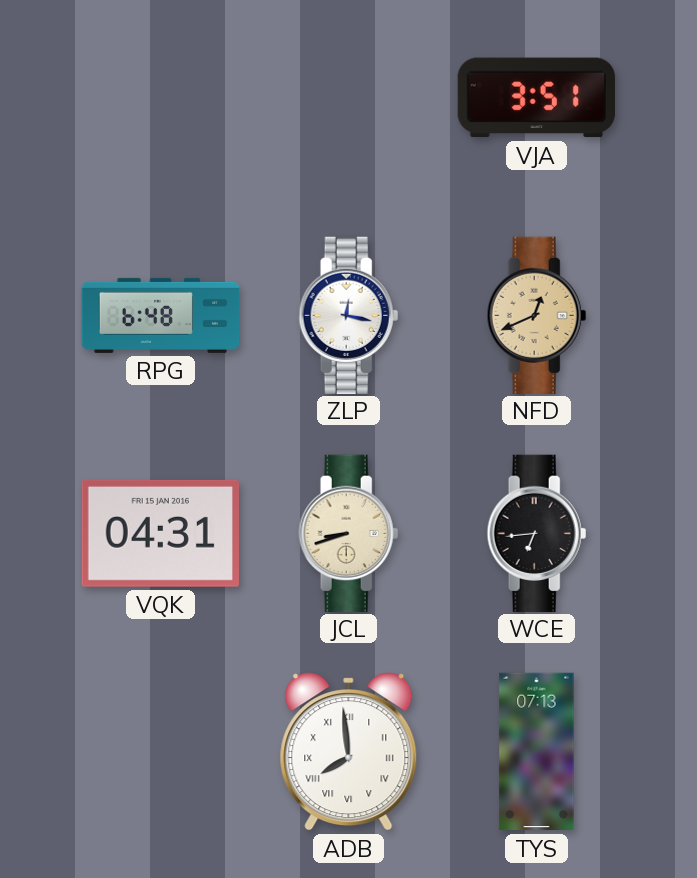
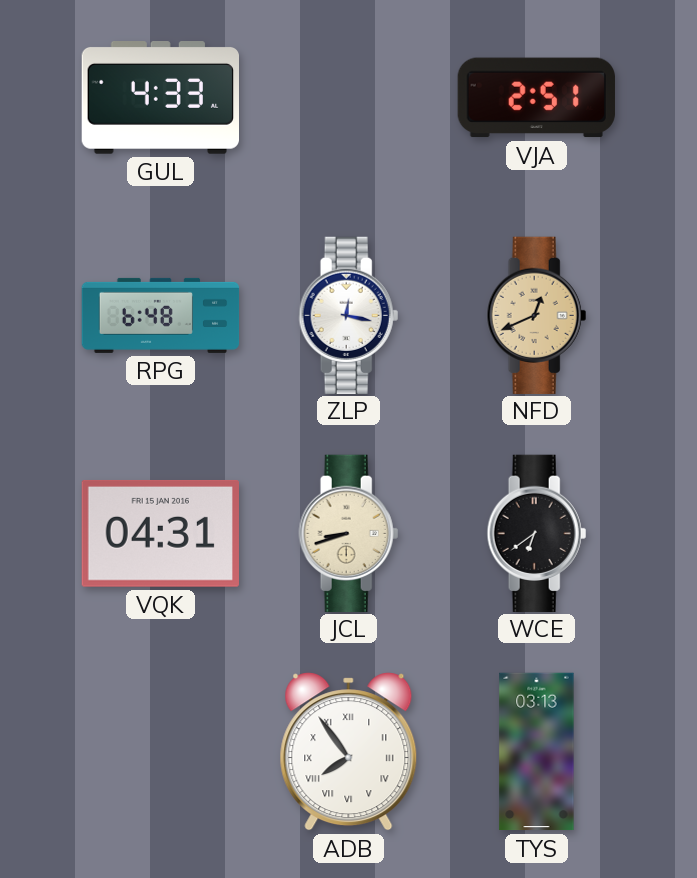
GUL: none -> 4:33
VJA: 3:51 -> 2:51
WCE: 6:44 -> 6:39
ADB: 7:59 -> 7:54
TYS: 07:13 -> 03:13
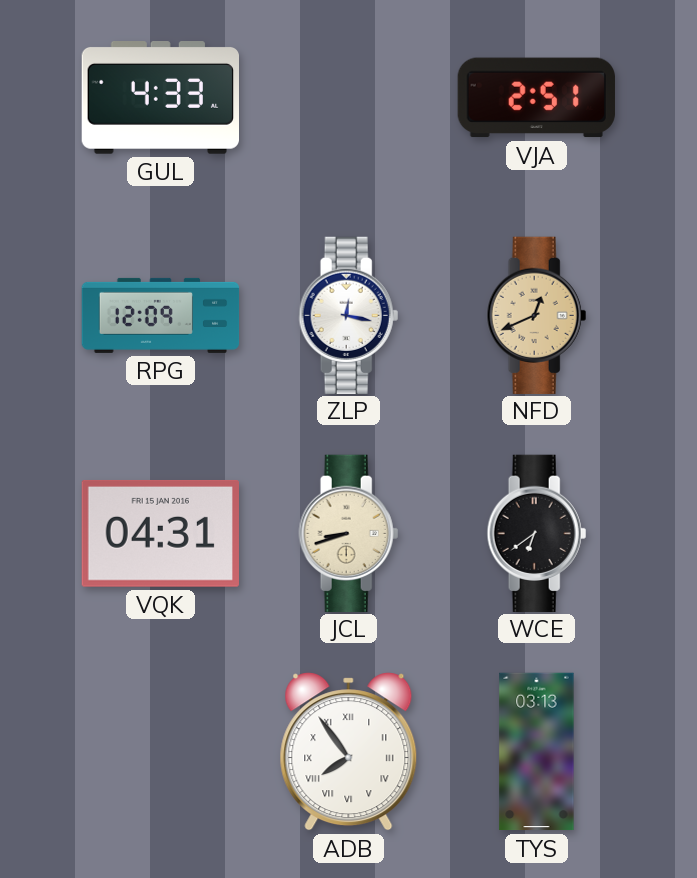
RPG: 6:48 -> 12:09
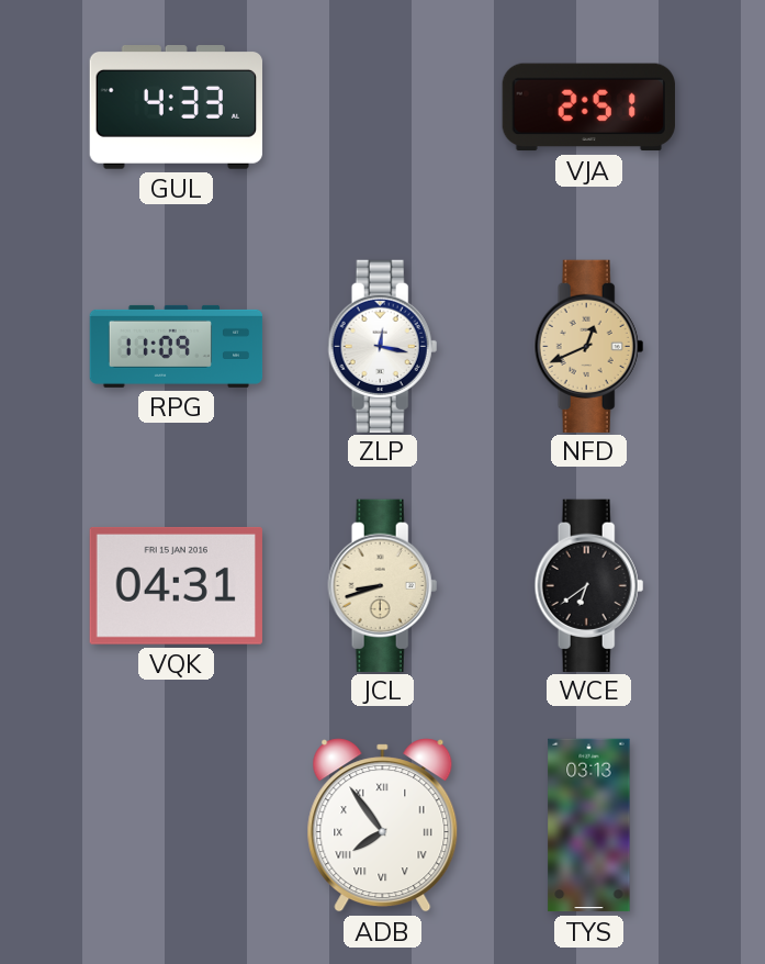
RPG: 12:09 -> 11:09
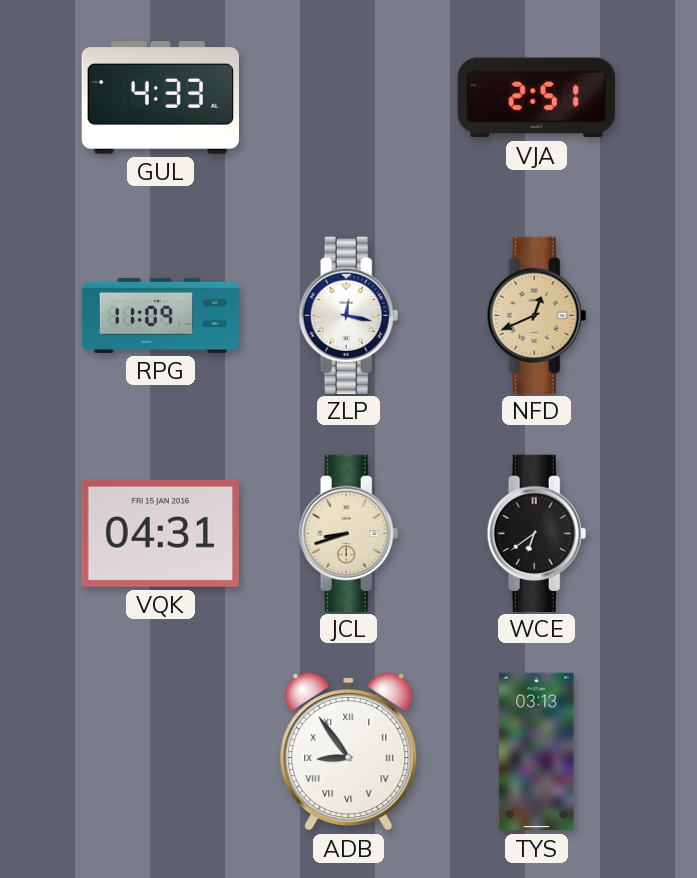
ADB: 7:54 -> 8:54
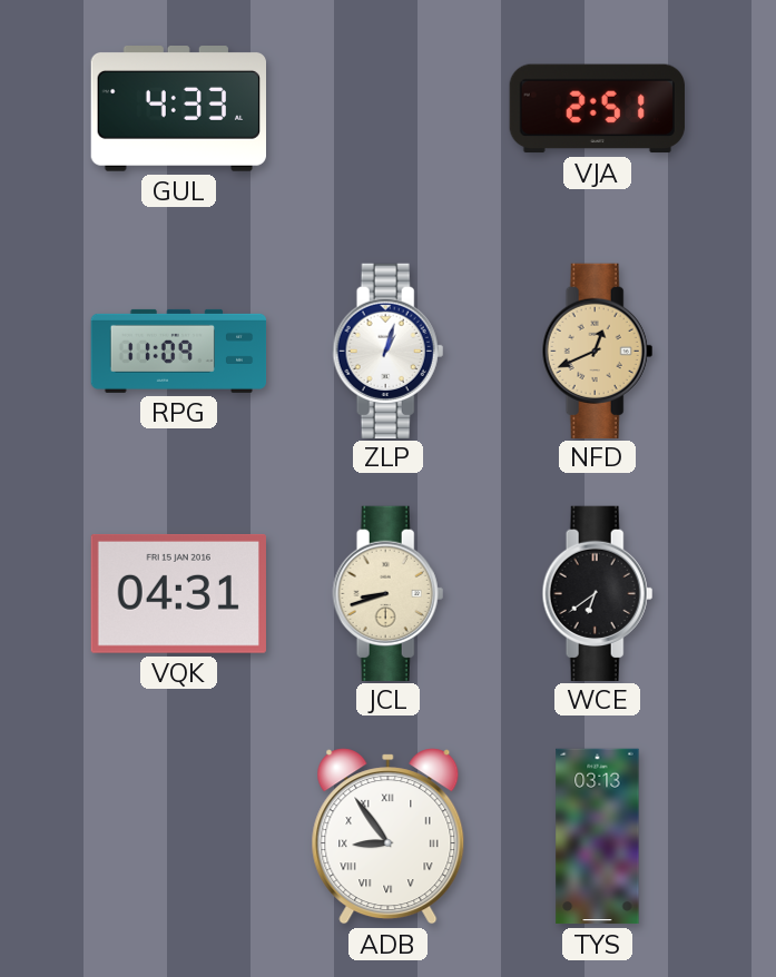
ZLP: 12:17 -> 1:03
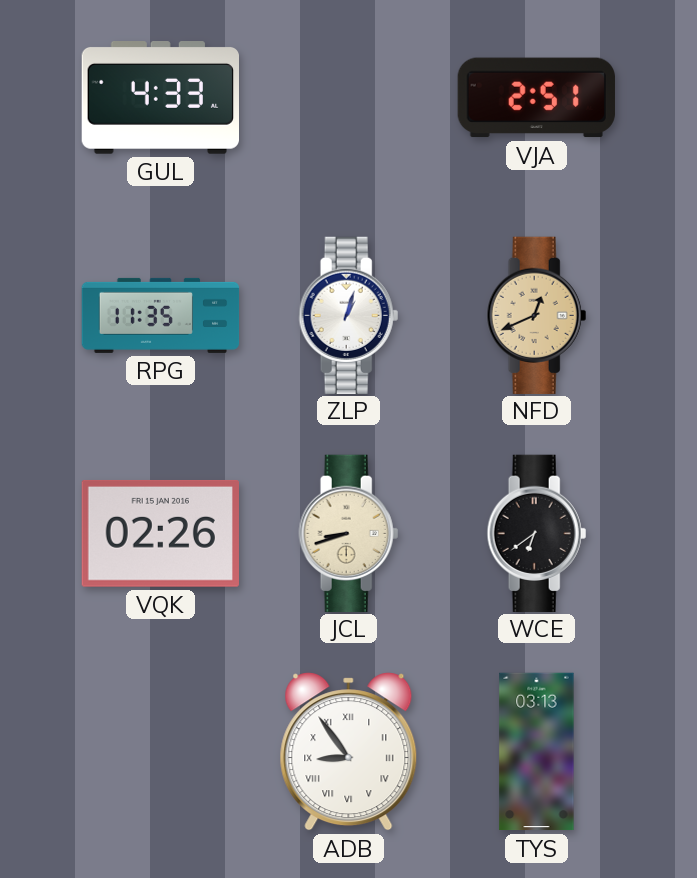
RPG: 11:09 -> 11:35
VQK: 04:31 -> 02:26
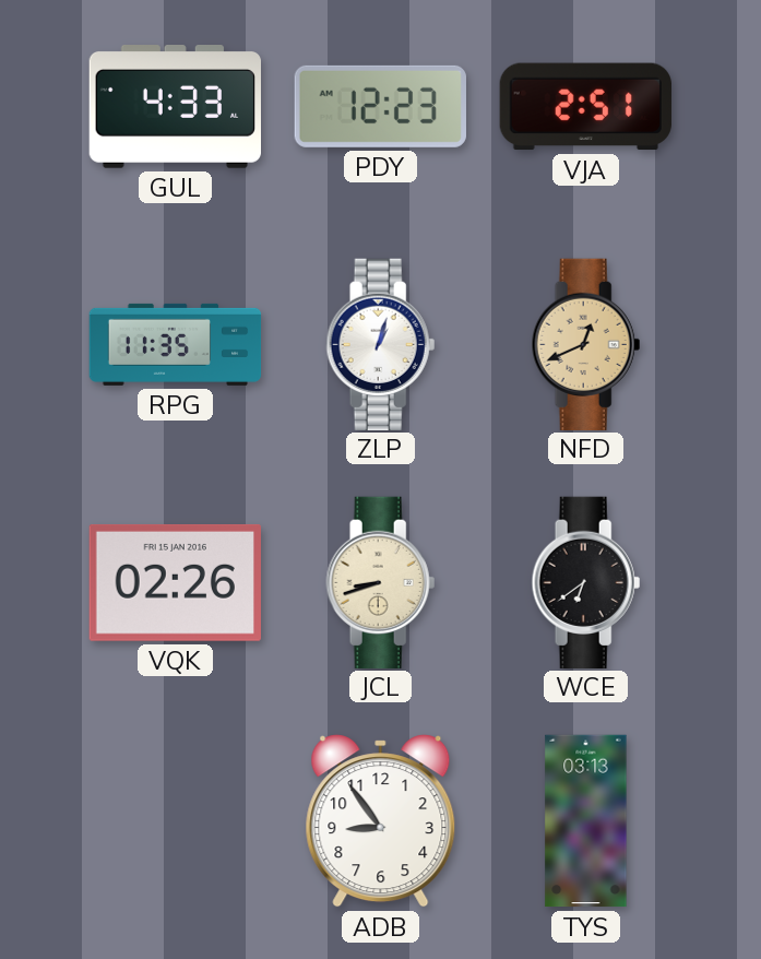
PDY: none -> 12:23
ADB numerals: Roman -> Arabic
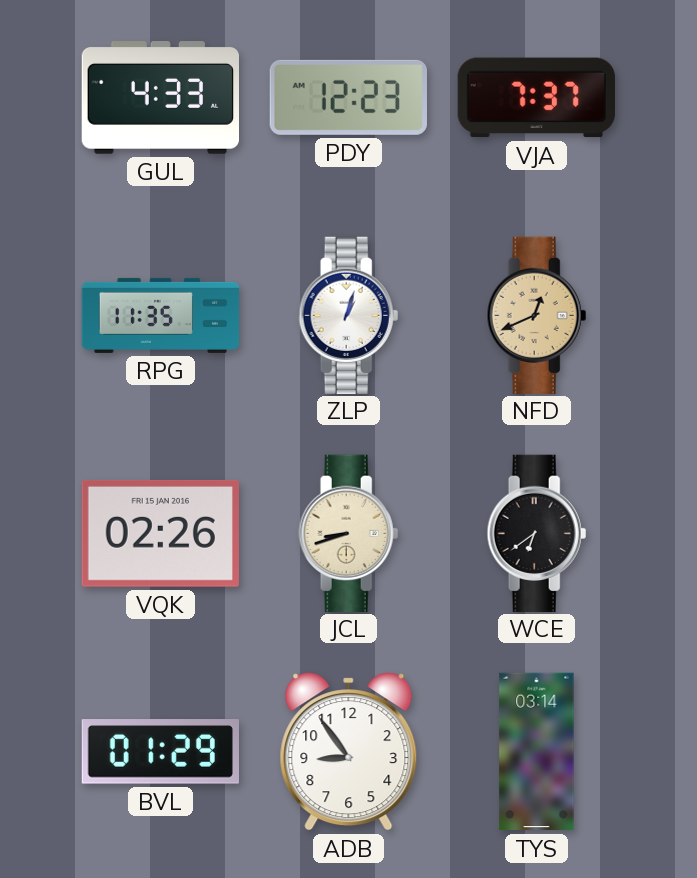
VJA: 2:51 -> 7:37
BVL: none -> 01:29
TYS: 03:13 -> 03:14
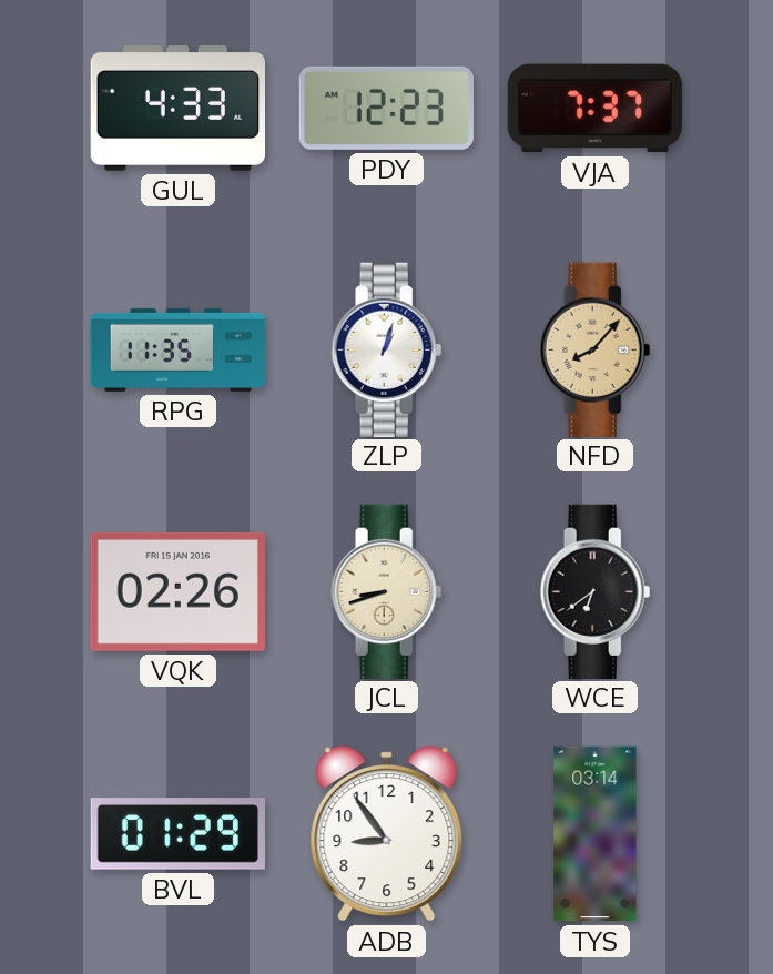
NFD: 12:41 -> 8:07
